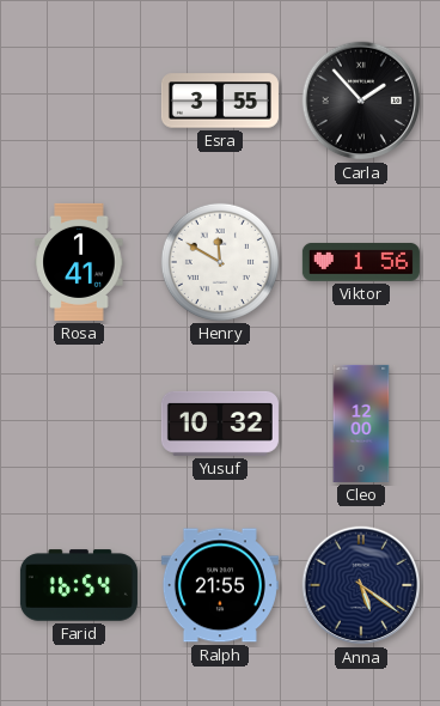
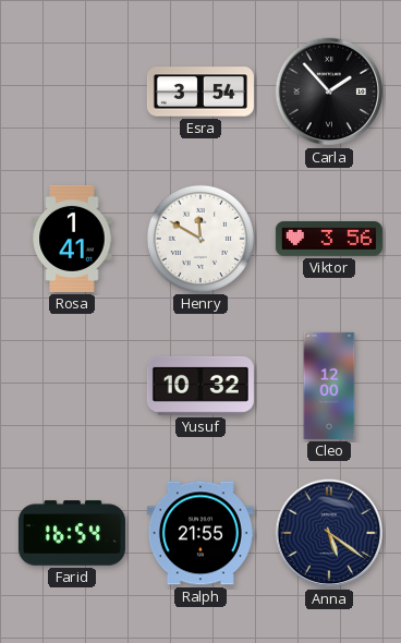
Esra: 3:55 -> 3:54
Viktor: 1:56 -> 3:56
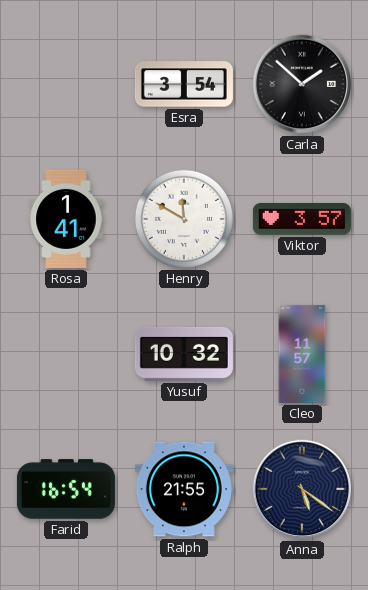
Carla: 1:53 -> 1:52
Viktor: 3:56 -> 3:57
Cleo: 12:00 -> 11:57
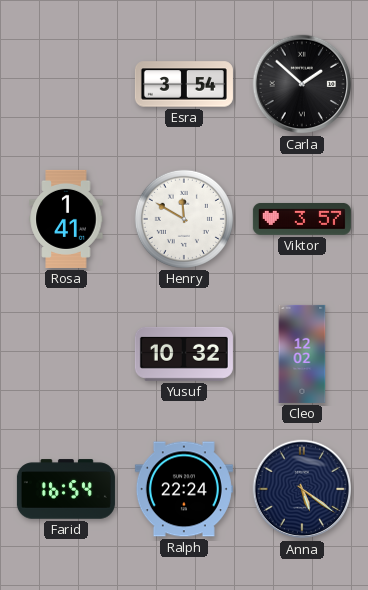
Cleo: 11:57 -> 12:02
Ralph: 21:55 -> 22:24
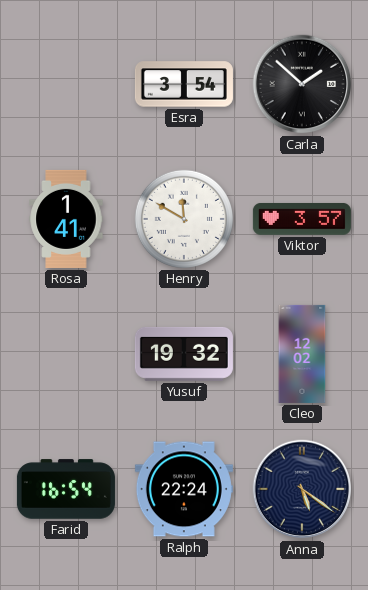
Yusuf: 10:32 -> 19:32
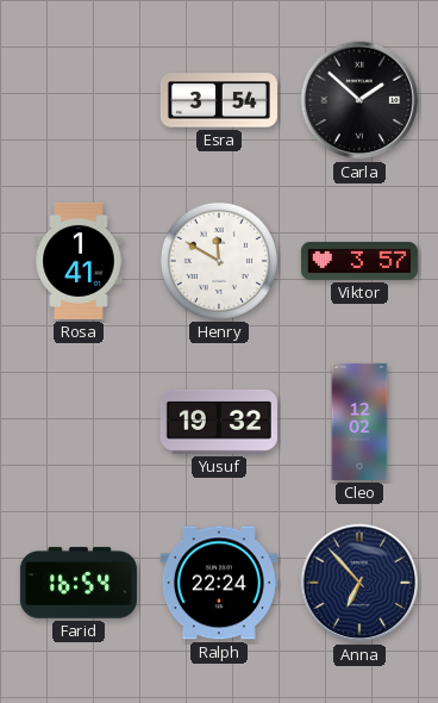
Anna: 5:21 -> 6:53
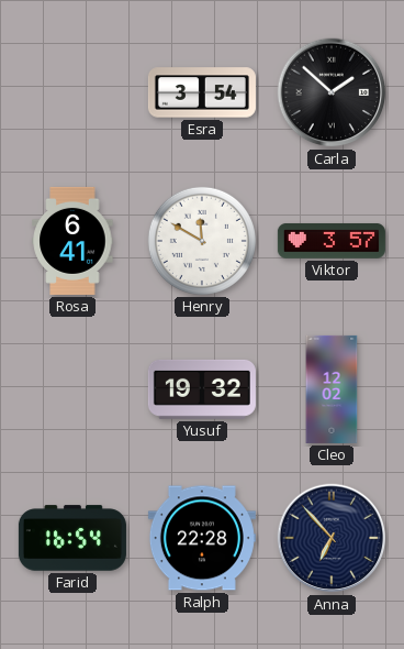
Rosa: 1:41 -> 6:41
Ralph: 22:24 -> 22:28
